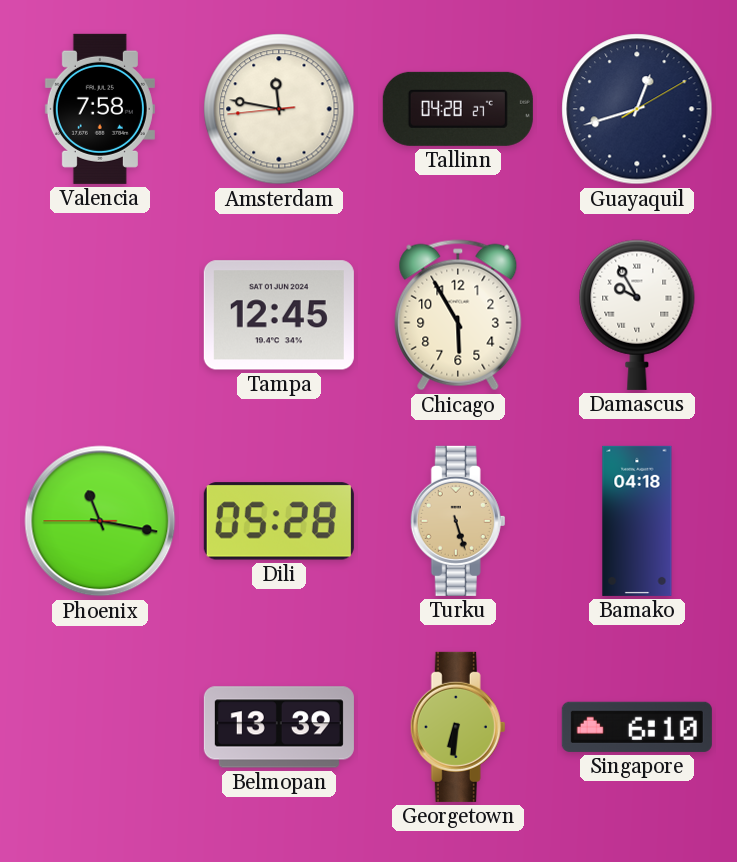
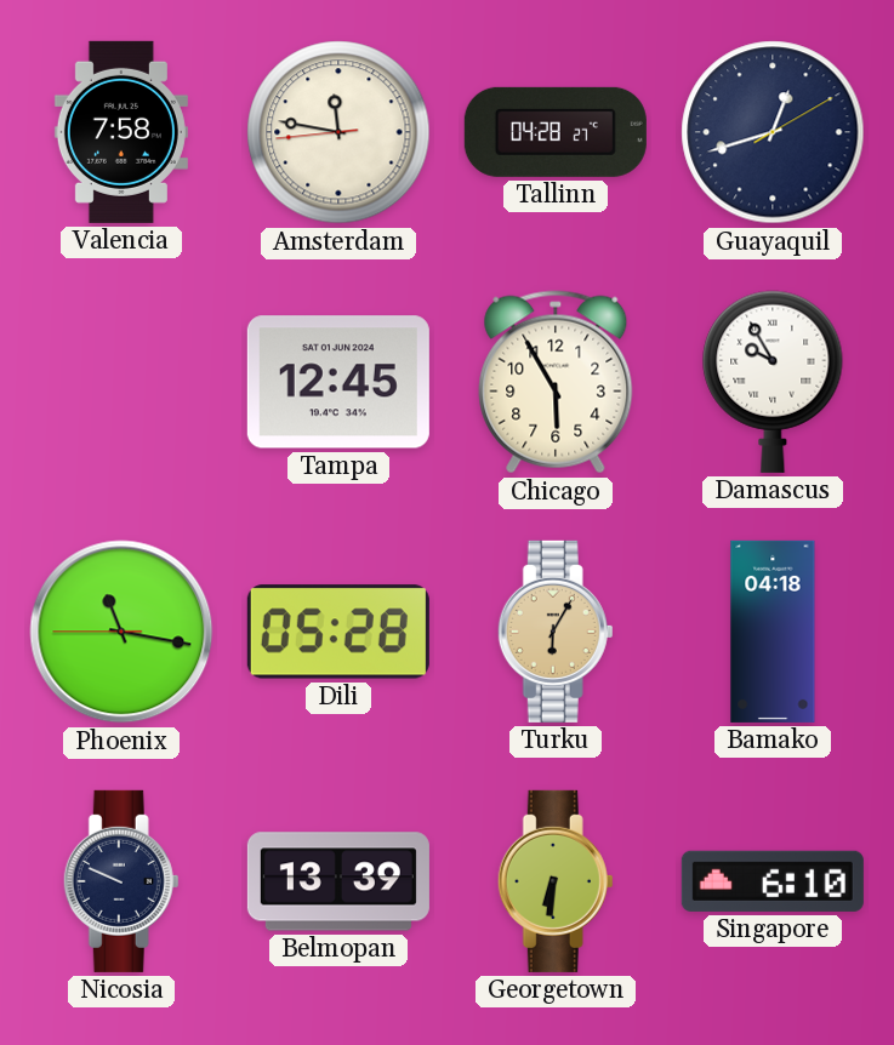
Turku: 5:27 -> 6:05
Nicosia: none -> 9:49
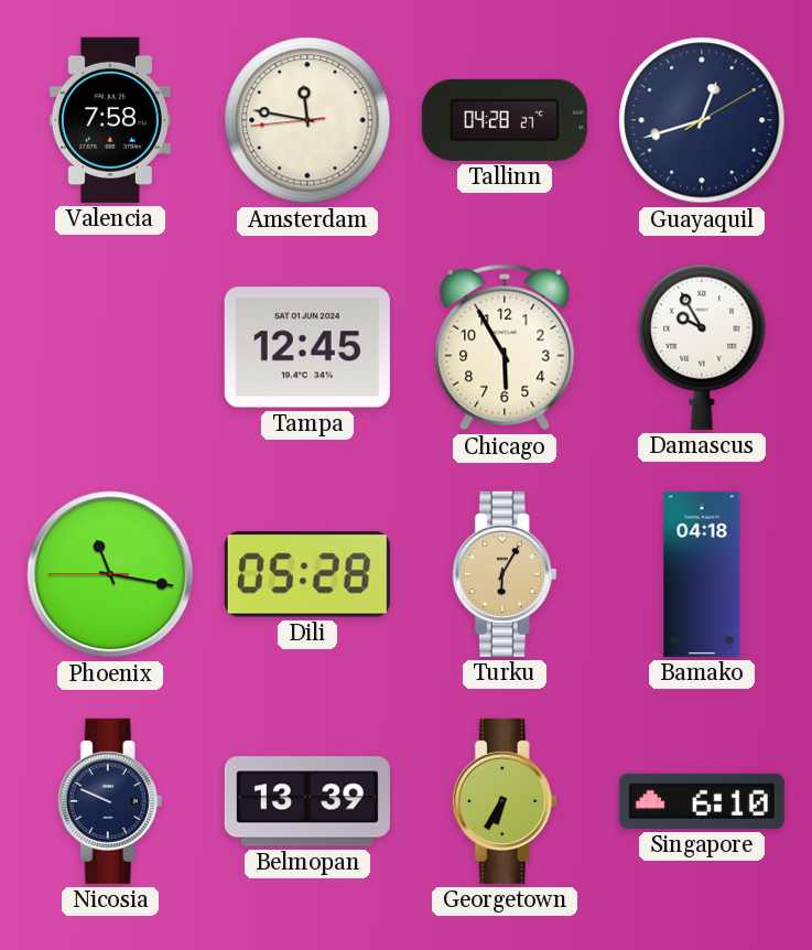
Georgetown: 6:31 -> 6:35
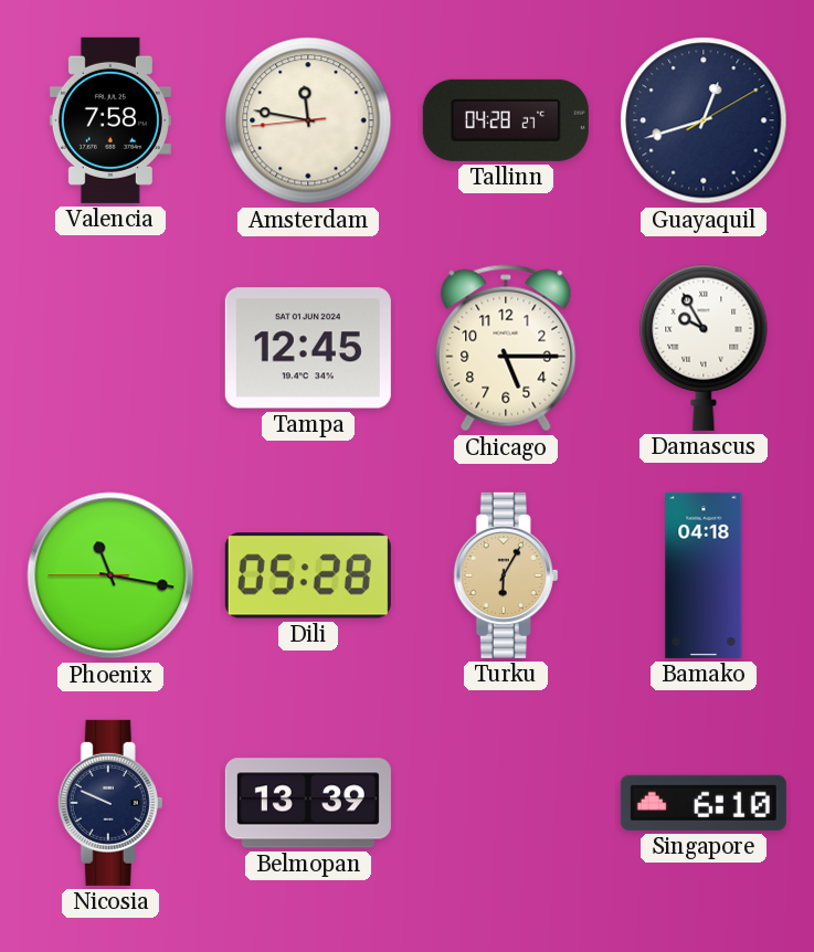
Chicago: 5:55 -> 5:15
Georgetown: 6:35 -> none
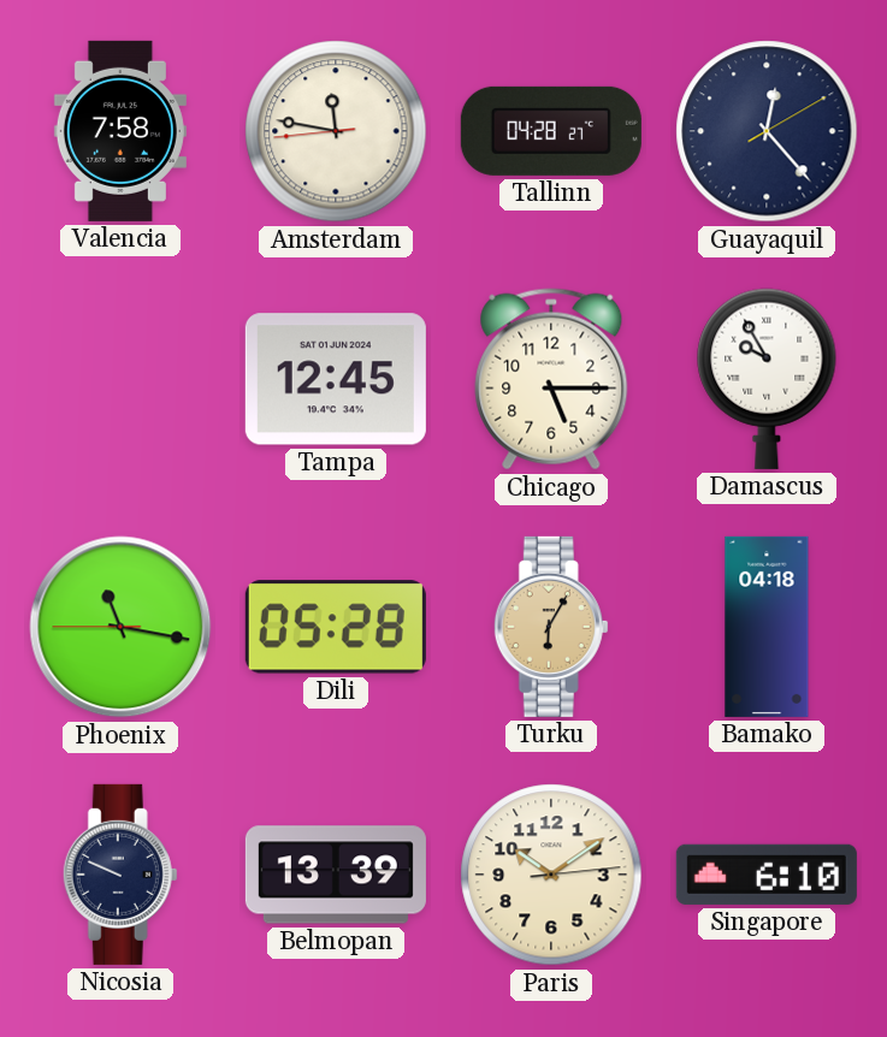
Guayaquil: 12:42 -> 12:23
Paris: none -> 10:09
